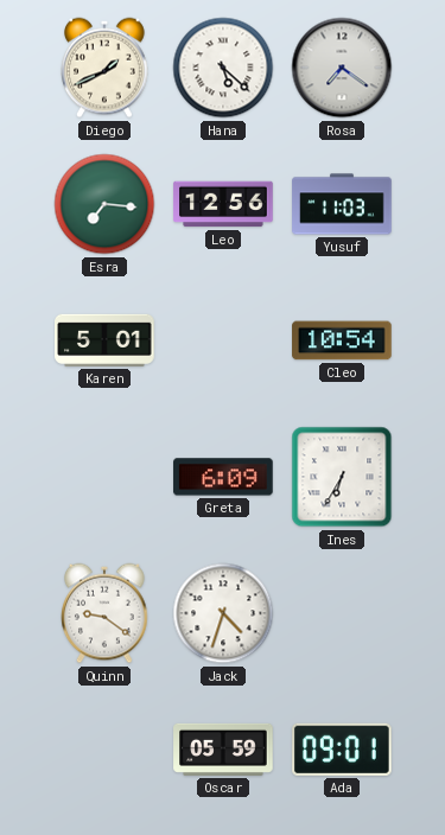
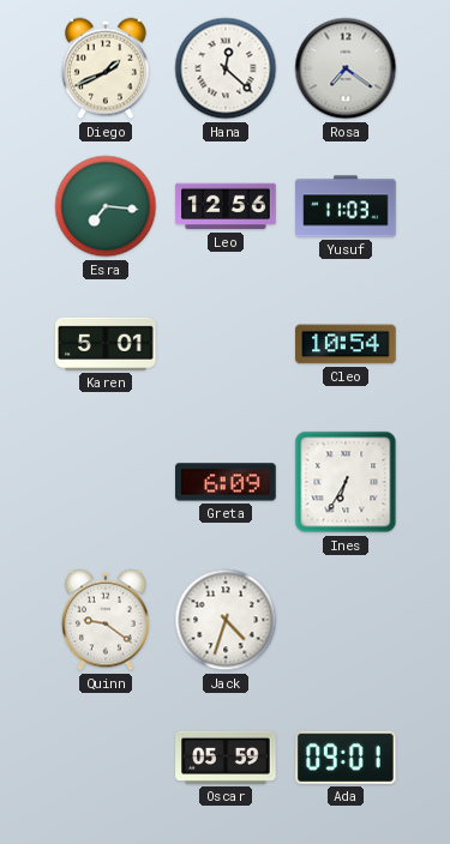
Hana: 5:22 -> 12:22
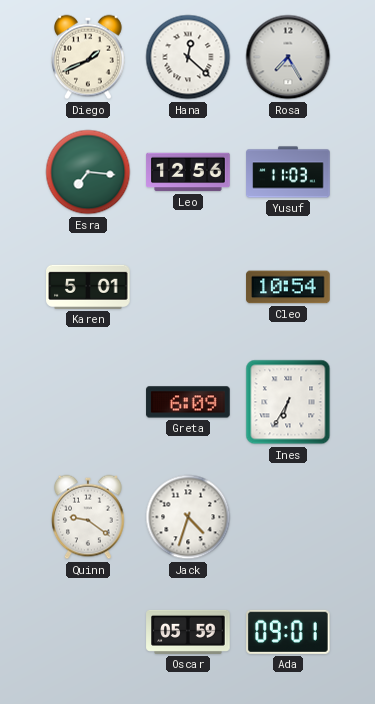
Rosa: 7:21 -> 7:25
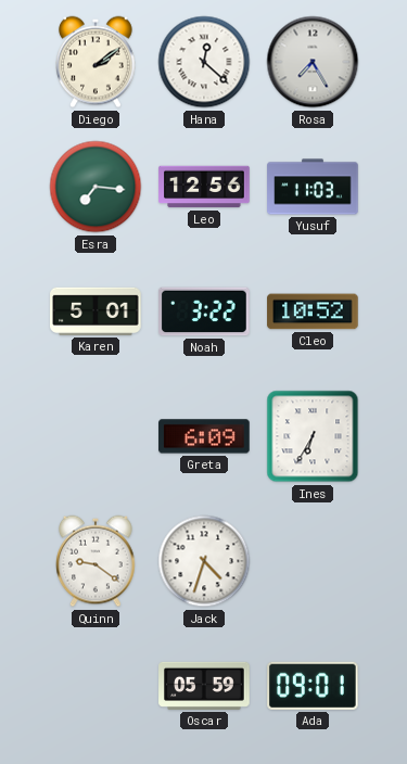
Diego: 1:41 -> 2:09
Noah: none -> 3:22
Cleo: 10:54 -> 10:52
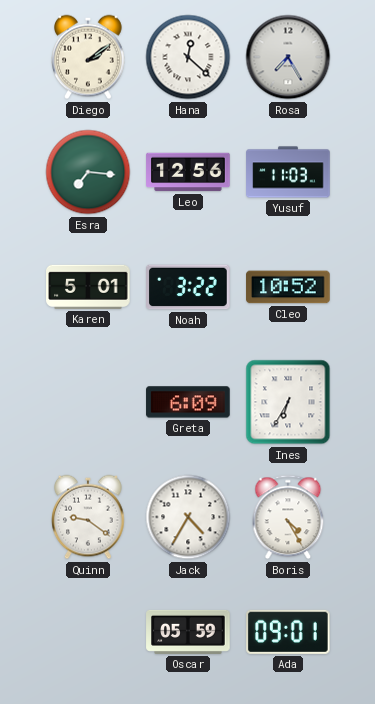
Jack: 4:33 -> 4:35
Boris: none -> 4:25
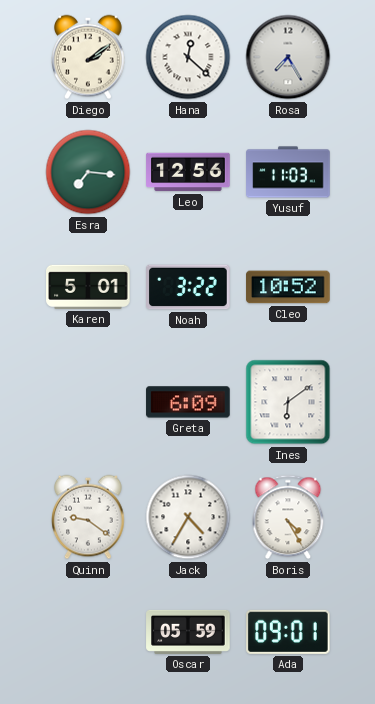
Ines: 6:35 -> 6:09
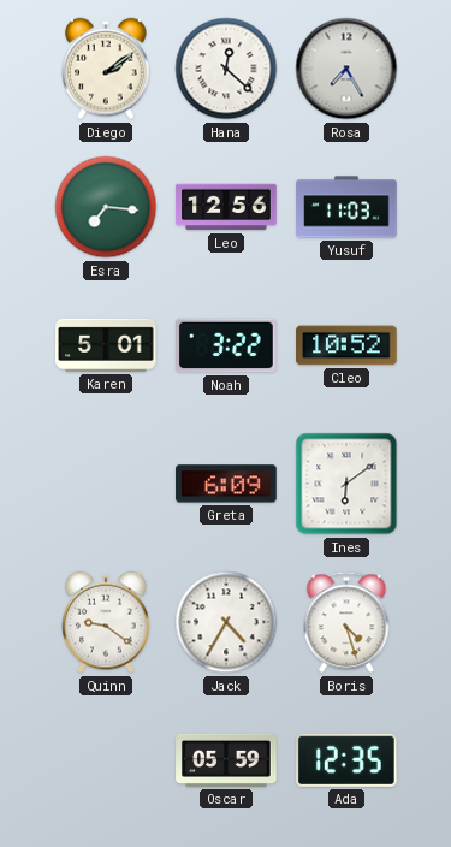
Boris: 4:25 -> 4:27
Ada: 09:01 -> 12:35
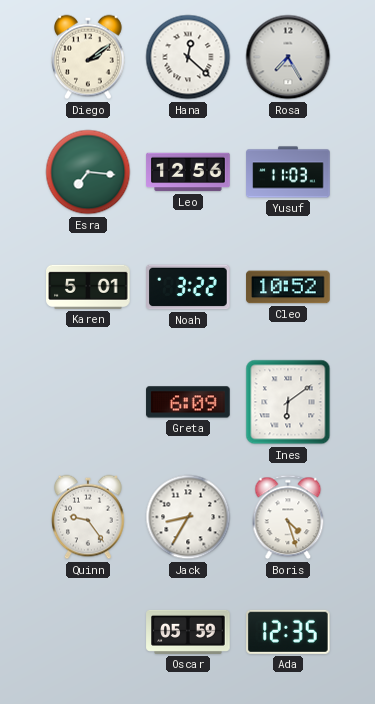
Quinn: 9:21 -> 9:24
Jack: 4:35 -> 8:35
